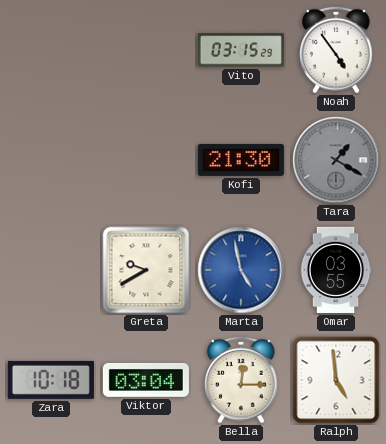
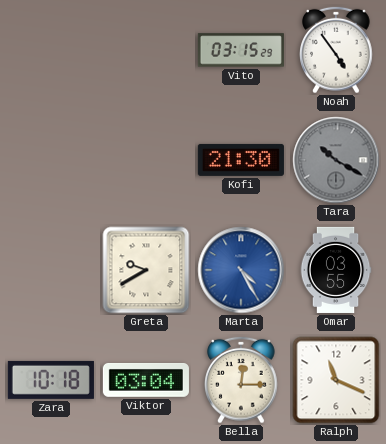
Tara: 1:20 -> 10:20
Marta: 4:58 -> 4:25
Ralph: 4:59 -> 11:19
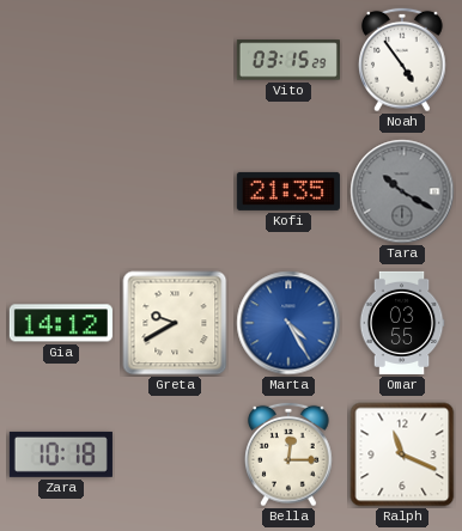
Kofi: 21:30 -> 21:35
Gia: none -> 14:12
Viktor: 03:04 -> none
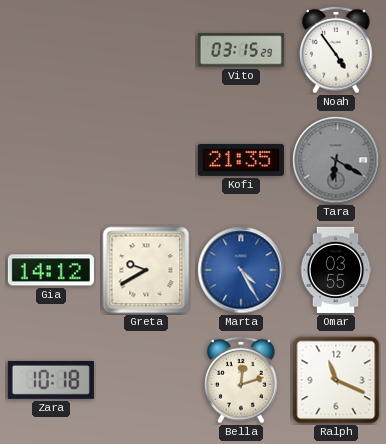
Tara: 10:20 -> 6:20
Bella: 12:15 -> 12:12
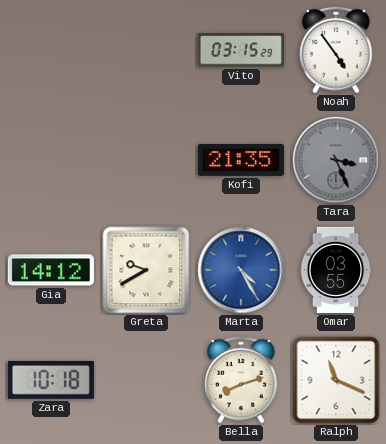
Tara: 6:20 -> 3:26
Bella: 12:12 -> 8:12
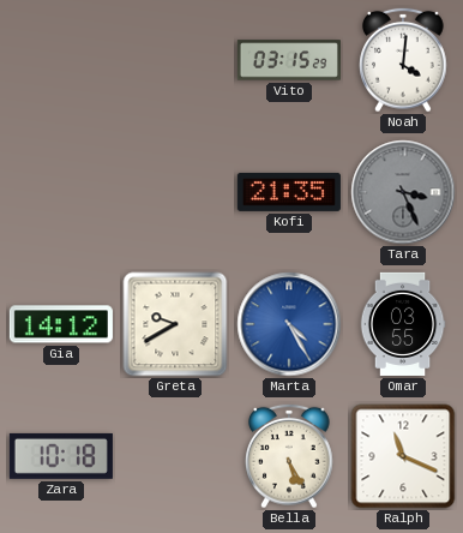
Noah: 4:54 -> 4:01
Bella: 8:12 -> 5:25
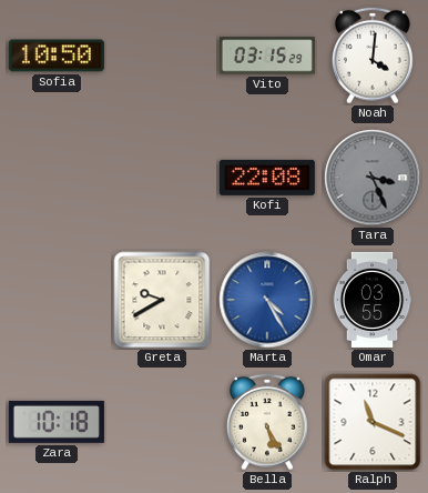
Sofia: none -> 10:50
Kofi: 21:35 -> 22:08
Gia: 14:12 -> none
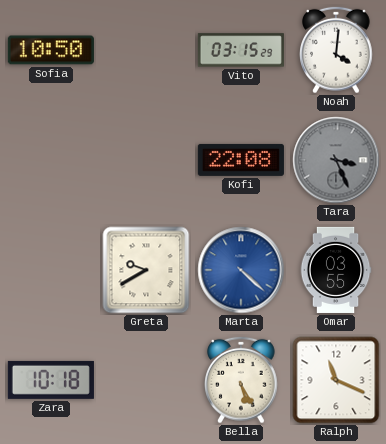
Marta: 4:25 -> 4:22
